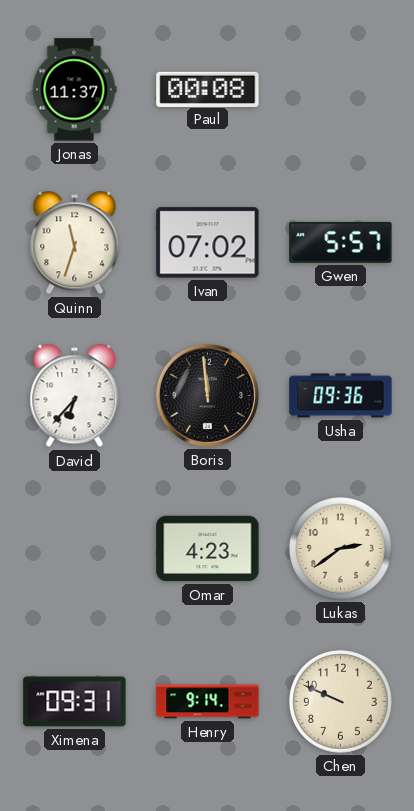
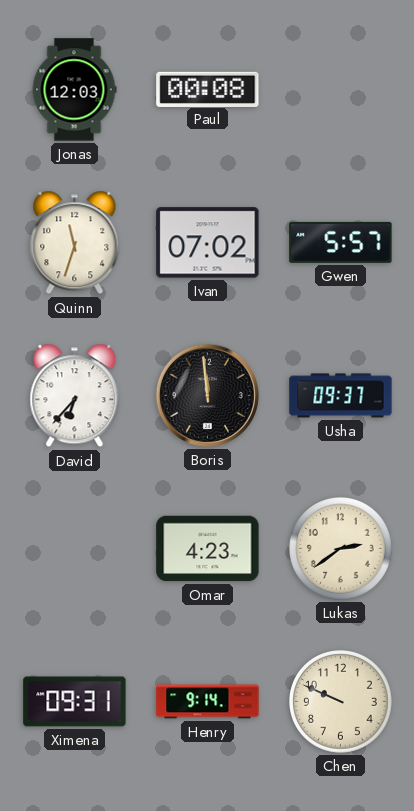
Jonas: 11:37 -> 12:03
Usha: 09:36 -> 09:37
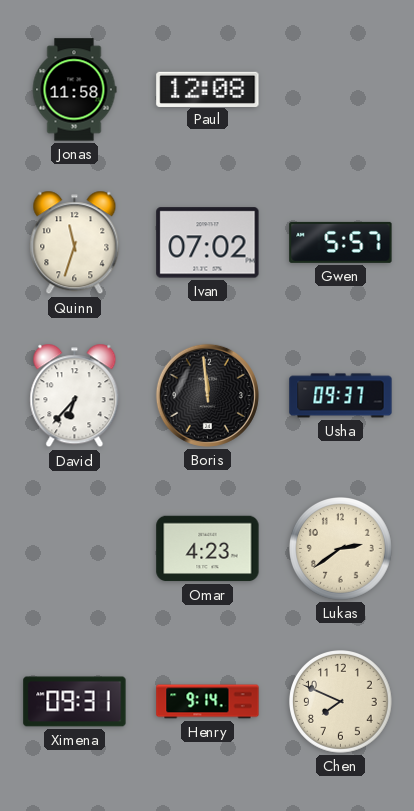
Jonas: 12:03 -> 11:58
Paul: 00:08 -> 12:08
Chen: 9:49 -> 7:49
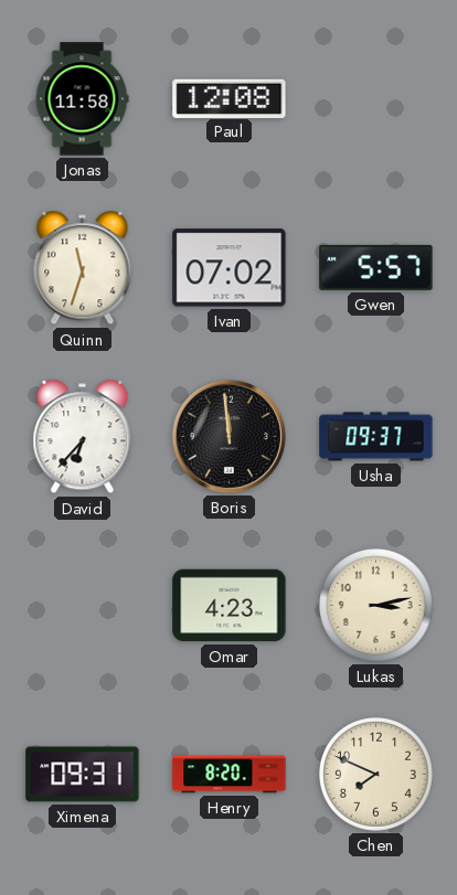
Lukas: 2:39 -> 3:13
Henry: 9:14 -> 8:20
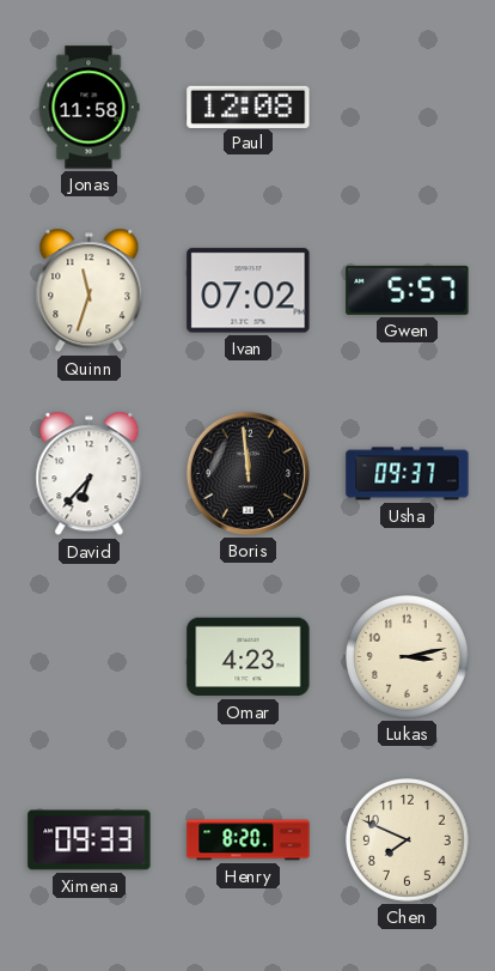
Ximena: 09:31 -> 09:33
